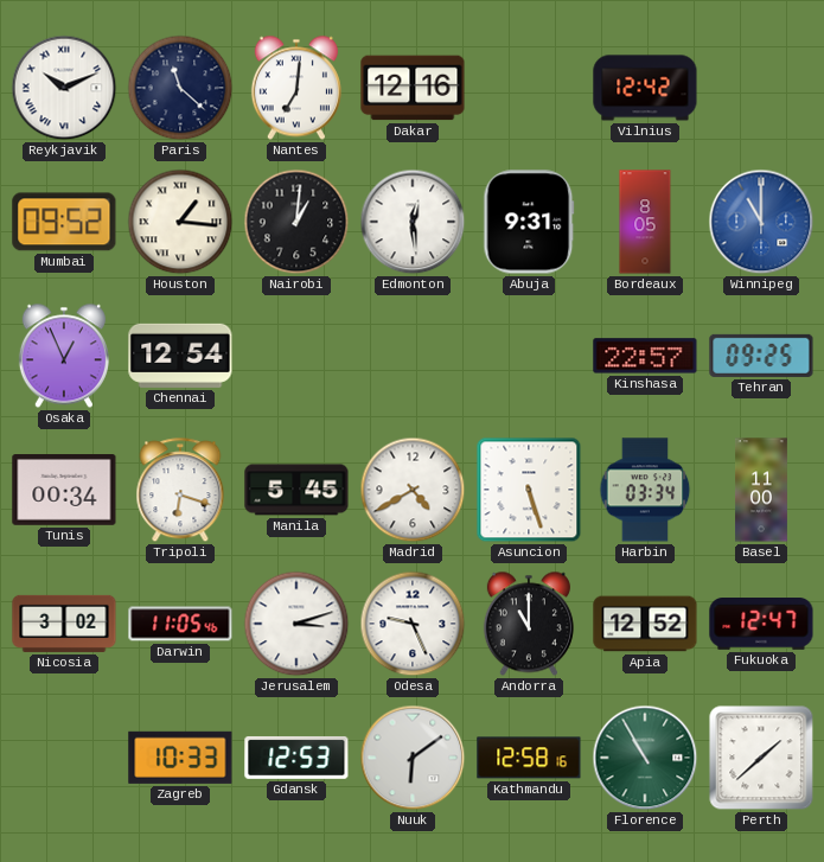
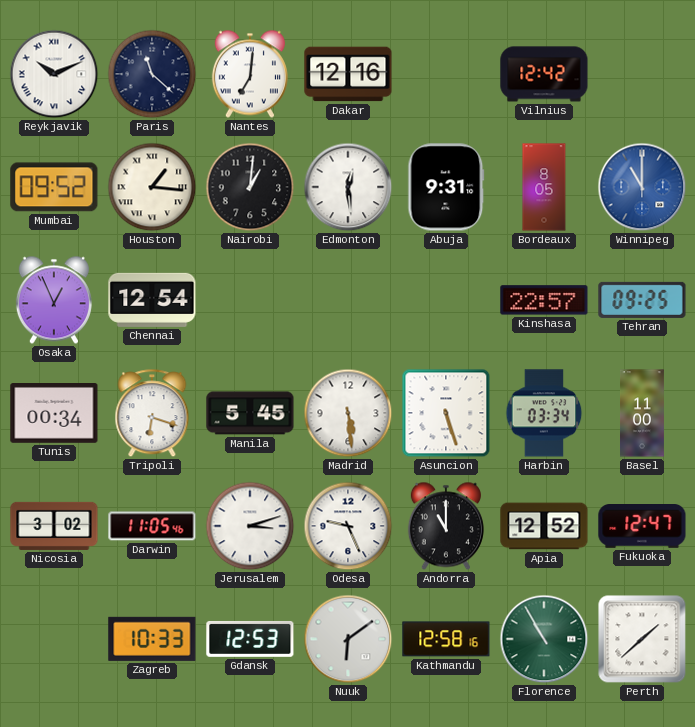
Madrid: 4:40 -> 5:29
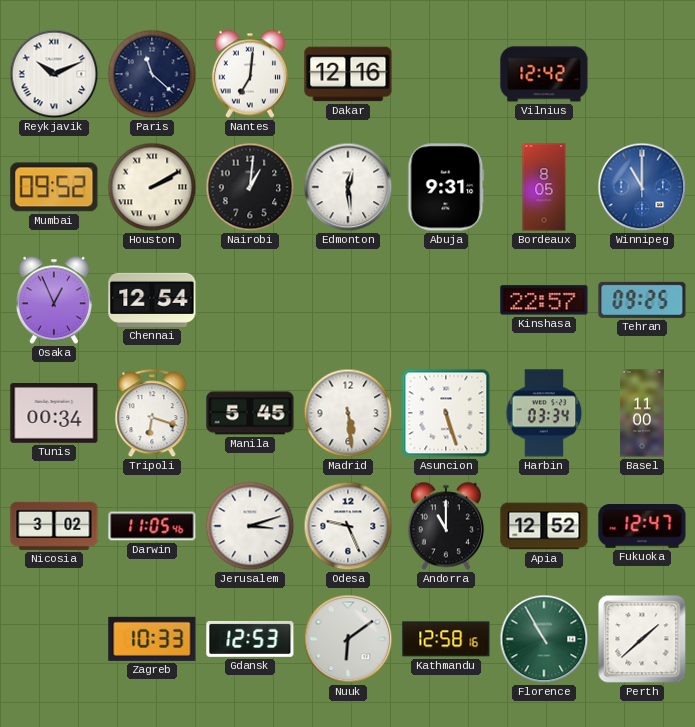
Houston: 1:16 -> 2:10
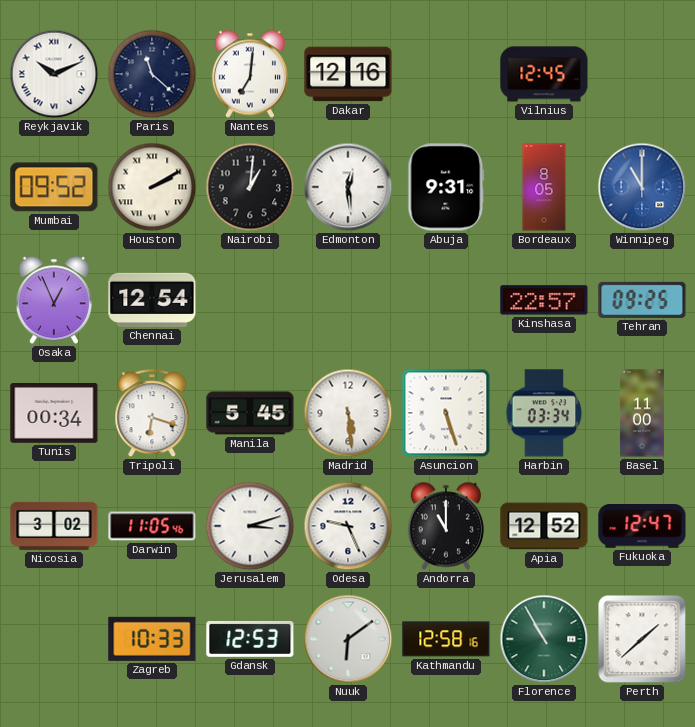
Vilnius: 12:42 -> 12:45
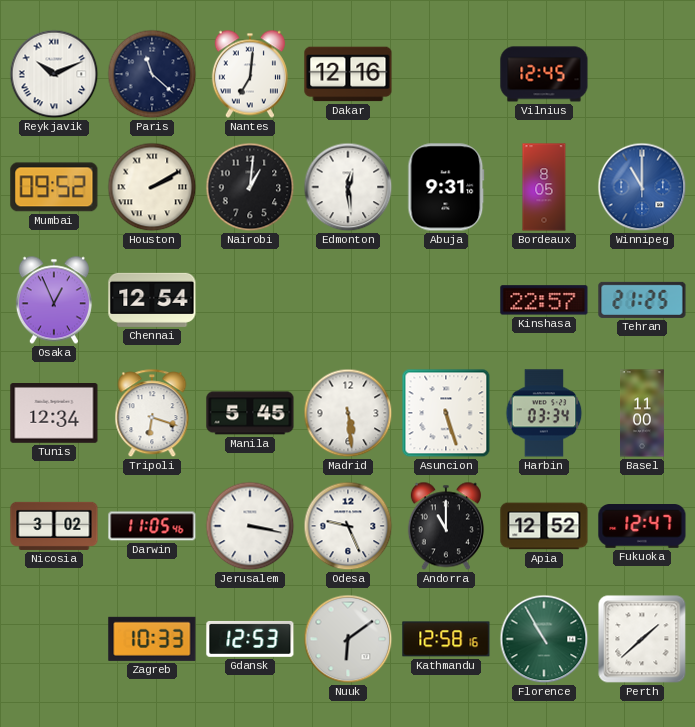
Tehran: 09:25 -> 21:25
Tunis: 00:34 -> 12:34
Jerusalem: 3:12 -> 3:17
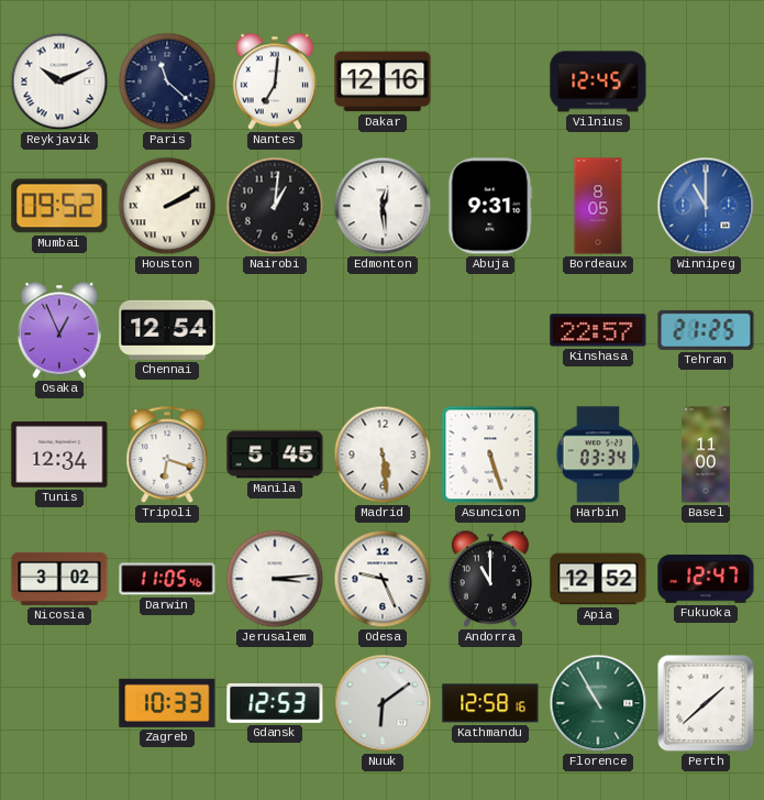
Jerusalem: 3:17 -> 3:14
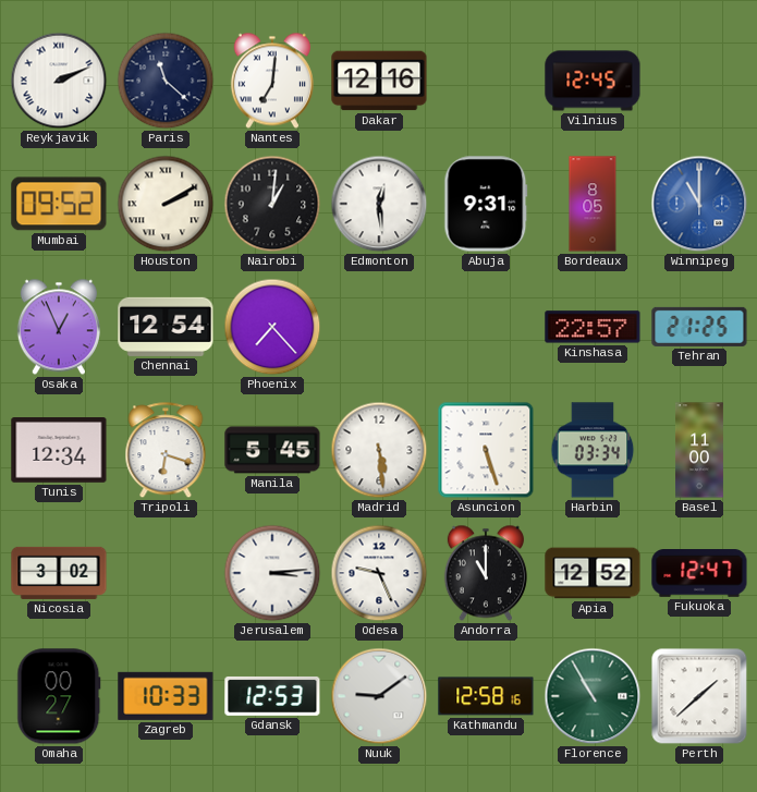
Reykjavik: 10:11 -> 2:11
Phoenix: none -> 7:23
Darwin: 11:05 -> none
Omaha: none -> 00:27
Nuuk: 6:09 -> 9:09
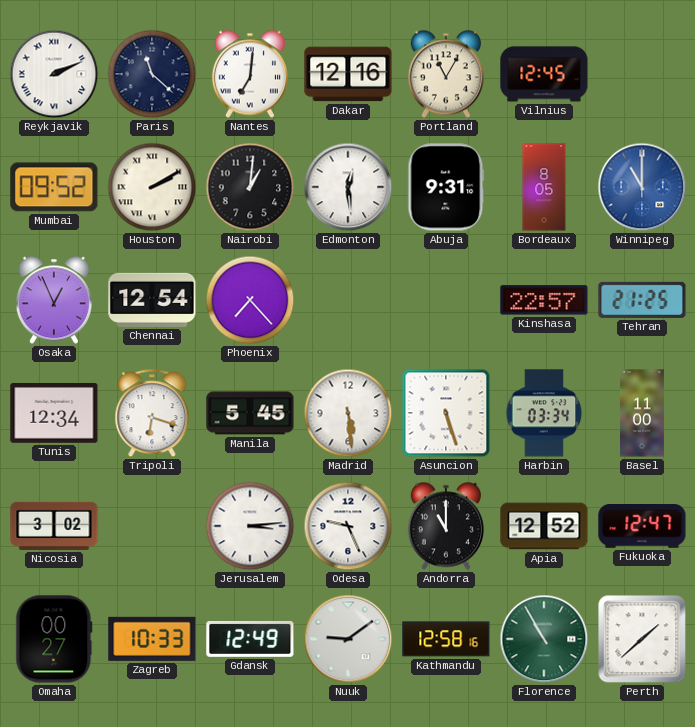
Portland: none -> 11:05
Gdansk: 12:53 -> 12:49
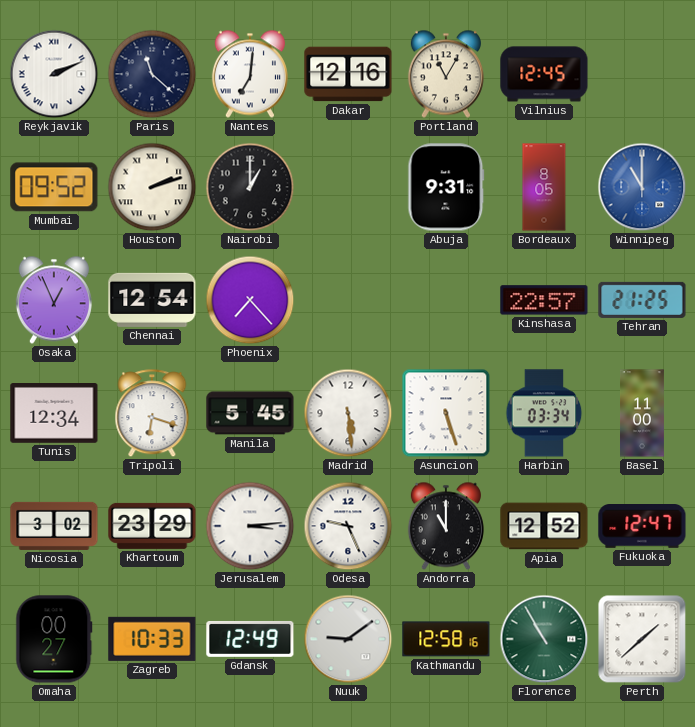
Houston: 2:10 -> 2:12
Nairobi: 1:01 -> 1:00
Edmonton: 12:29 -> none
Khartoum: none -> 23:29
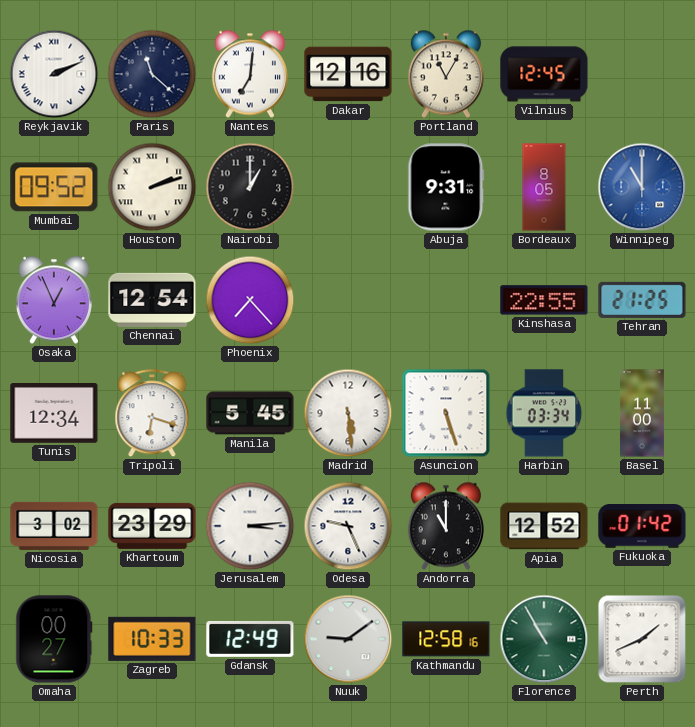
Kinshasa: 22:57 -> 22:55
Fukuoka: 12:47 -> 01:42
Perth: 1:38 -> 1:41
